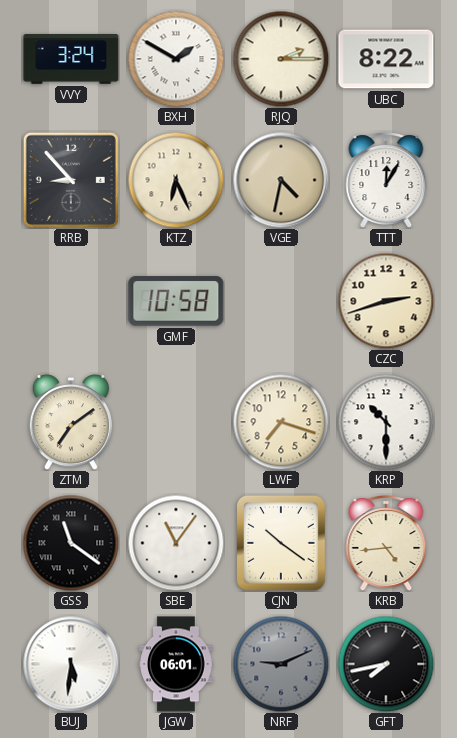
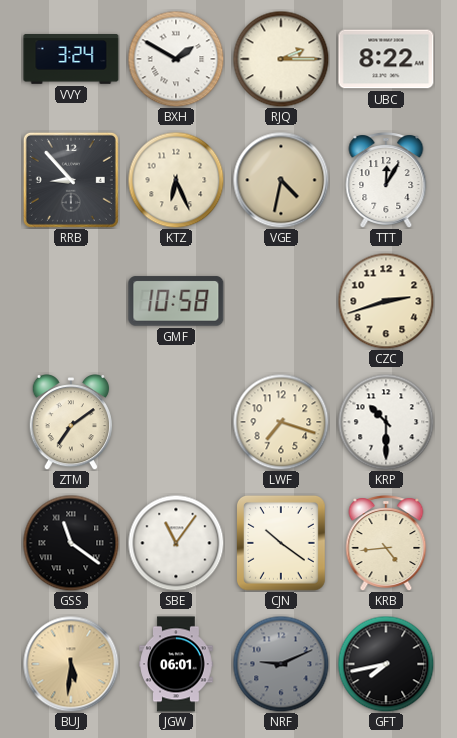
BUJ dial: white -> champagne
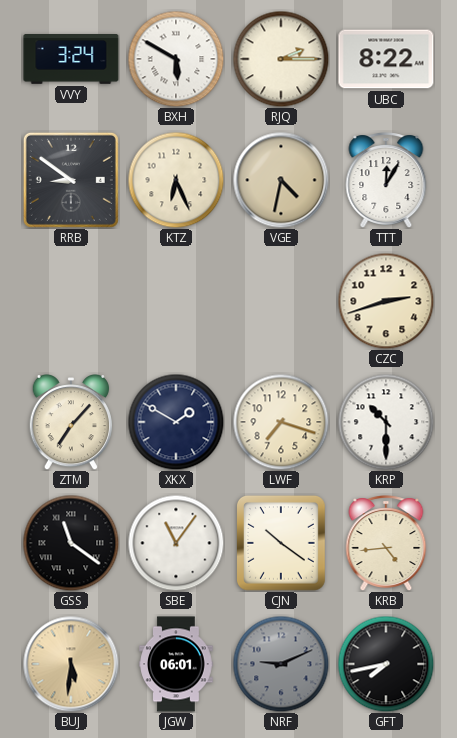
BXH: 1:50 -> 5:50
RRB: 8:53 -> 8:51
GMF: 10:58 -> none
ZTM: 7:09 -> 7:07
XKX: none -> 1:50
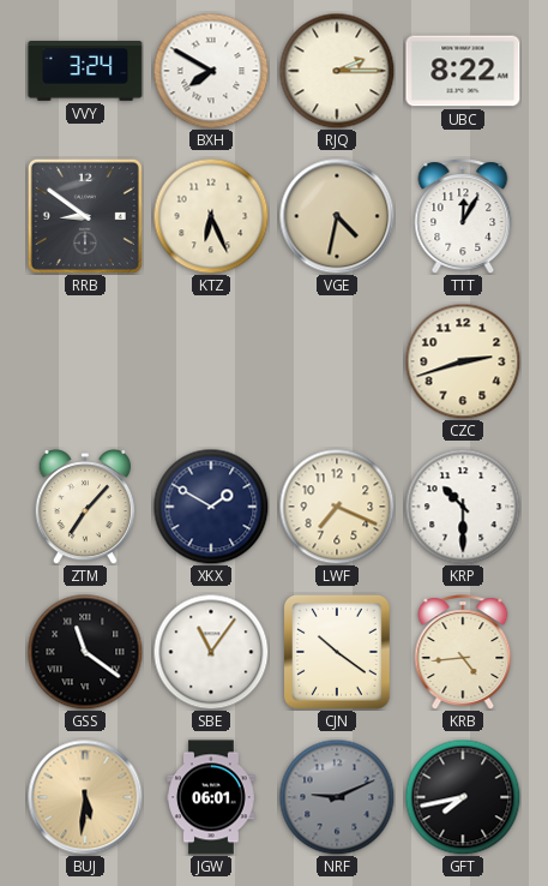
BXH: 5:50 -> 7:50
LWF: 7:18 -> 7:19
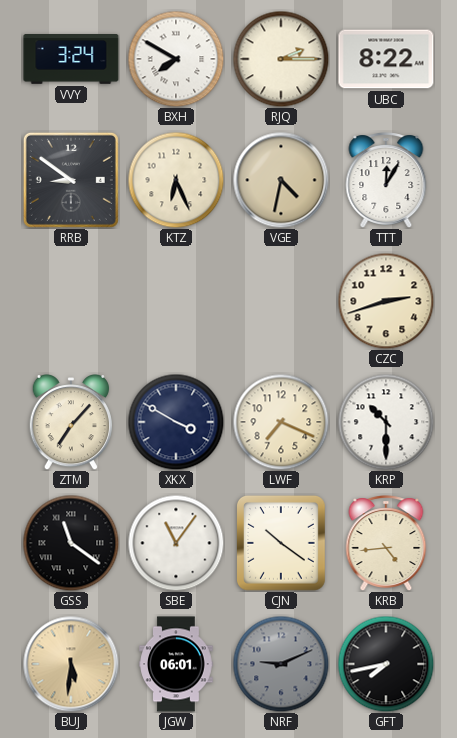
XKX: 1:50 -> 3:50
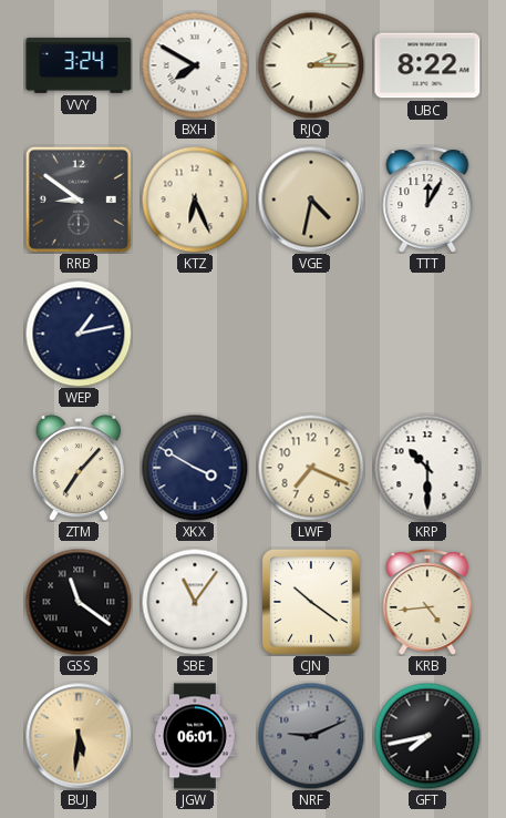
WEP: none -> 1:13
CZC: 2:42 -> none
